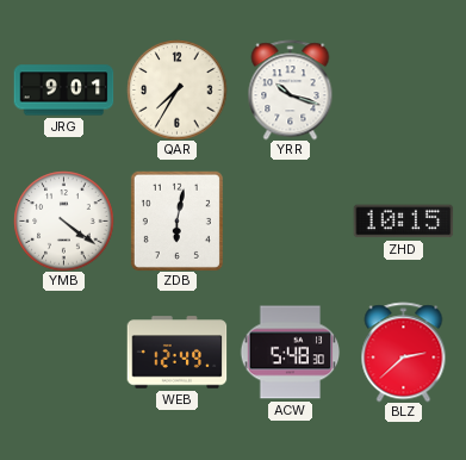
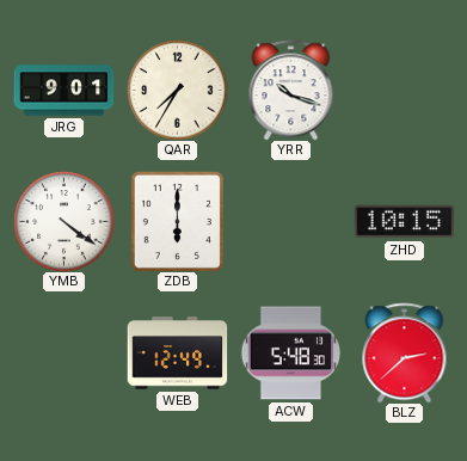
ZDB: 6:02 -> 6:00
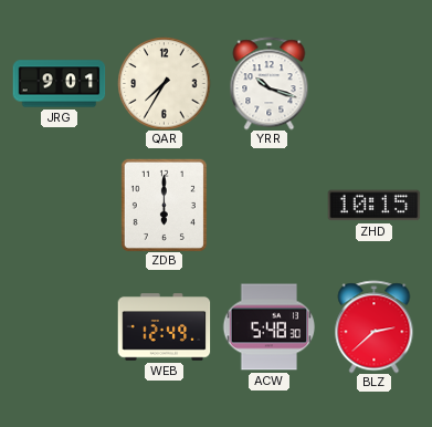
YMB: 4:21 -> none
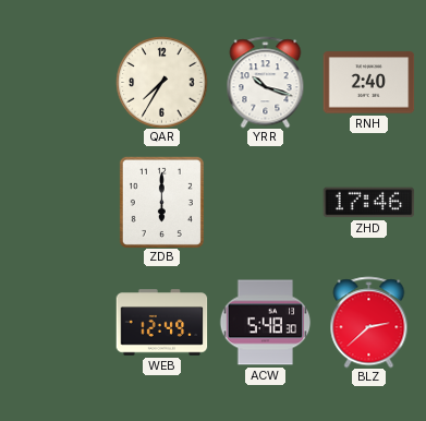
JRG: 9:01 -> none
RNH: none -> 2:40
ZHD: 10:15 -> 17:46
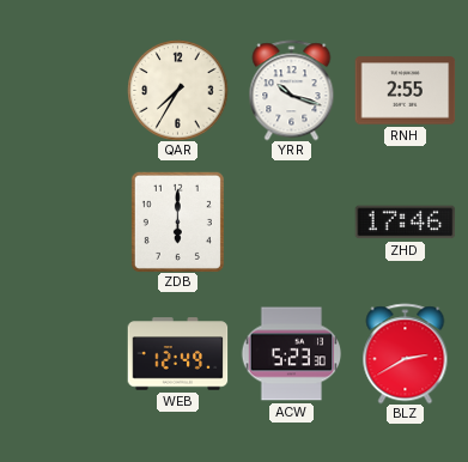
RNH: 2:40 -> 2:55
ACW: 5:48 -> 5:23
BLZ: 2:38 -> 2:40
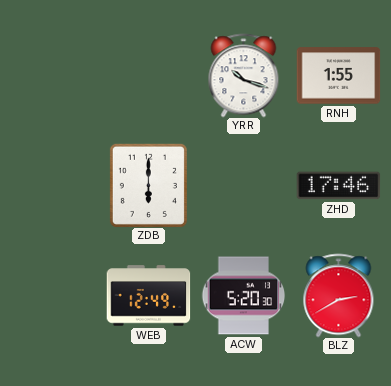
QAR: 7:35 -> none
RNH: 2:55 -> 1:55
ACW: 5:23 -> 5:20
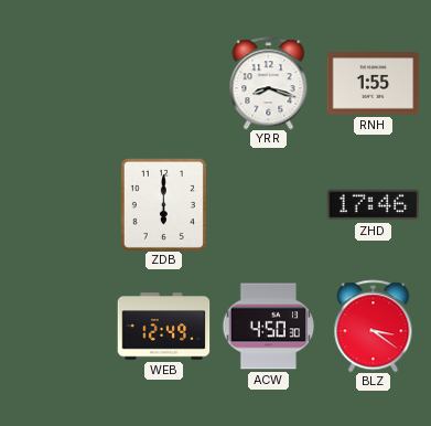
YRR: 10:18 -> 8:18
ACW: 5:20 -> 4:50
BLZ: 2:40 -> 3:21
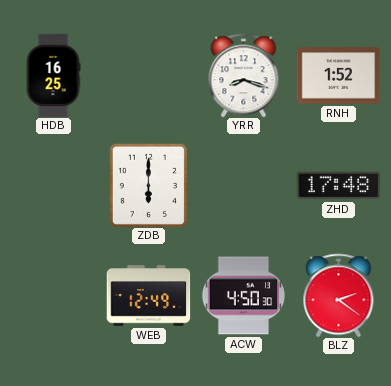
HDB: none -> 16:25
RNH: 1:55 -> 1:52
ZHD: 17:46 -> 17:48
BLZ: 3:21 -> 2:21
